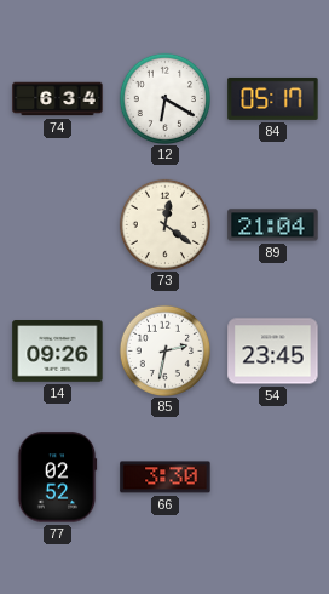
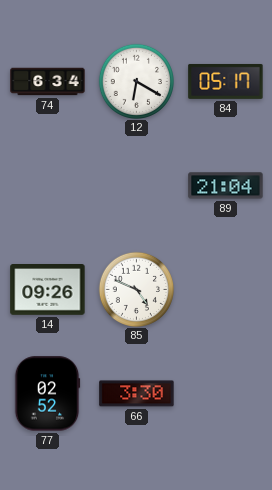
73: 12:21 -> none
85: 2:32 -> 4:49
54: 23:45 -> none
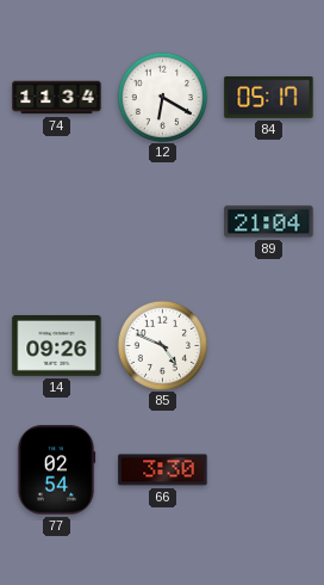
74: 6:34 -> 11:34
77: 02:52 -> 02:54
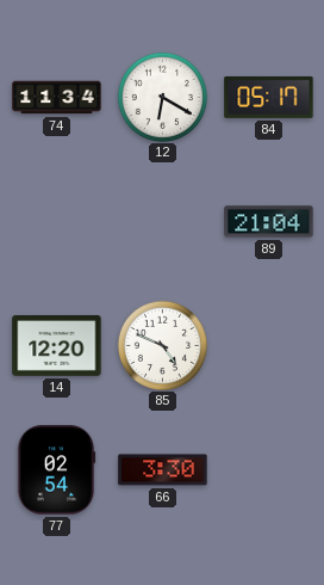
14: 09:26 -> 12:20
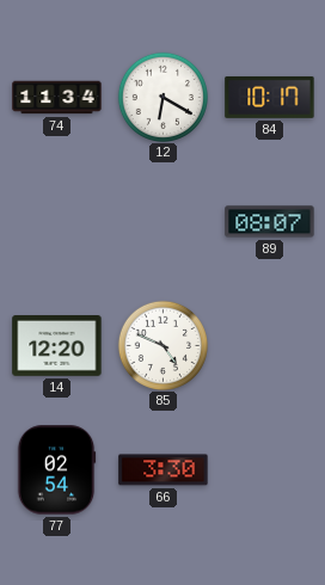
84: 05:17 -> 10:17
89: 21:04 -> 08:07
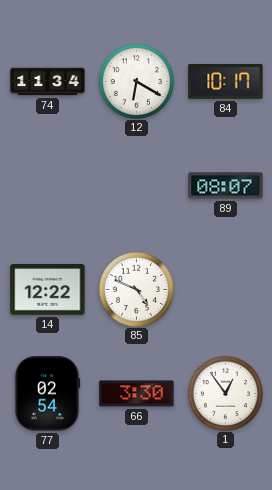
14: 12:20 -> 12:22
1: none -> 12:54
